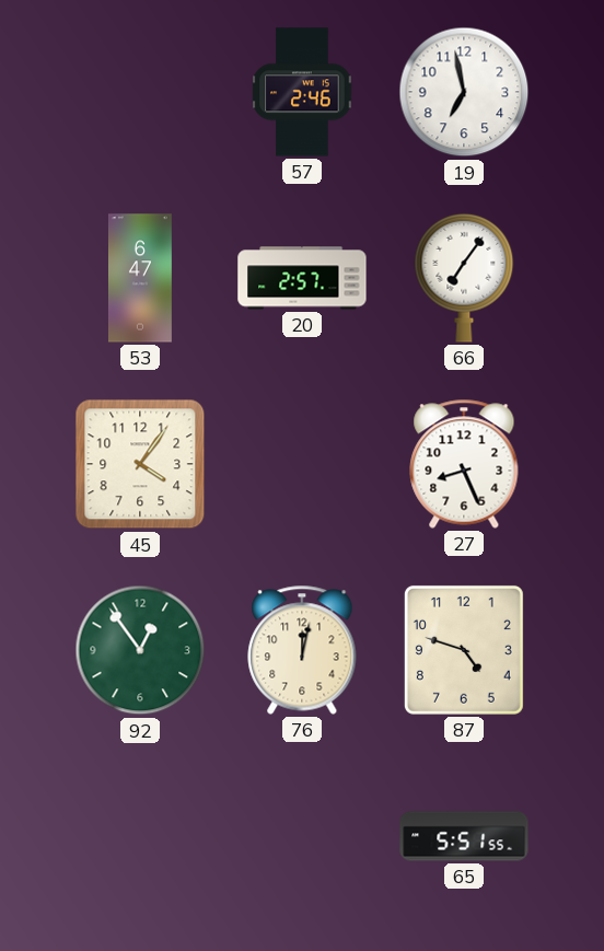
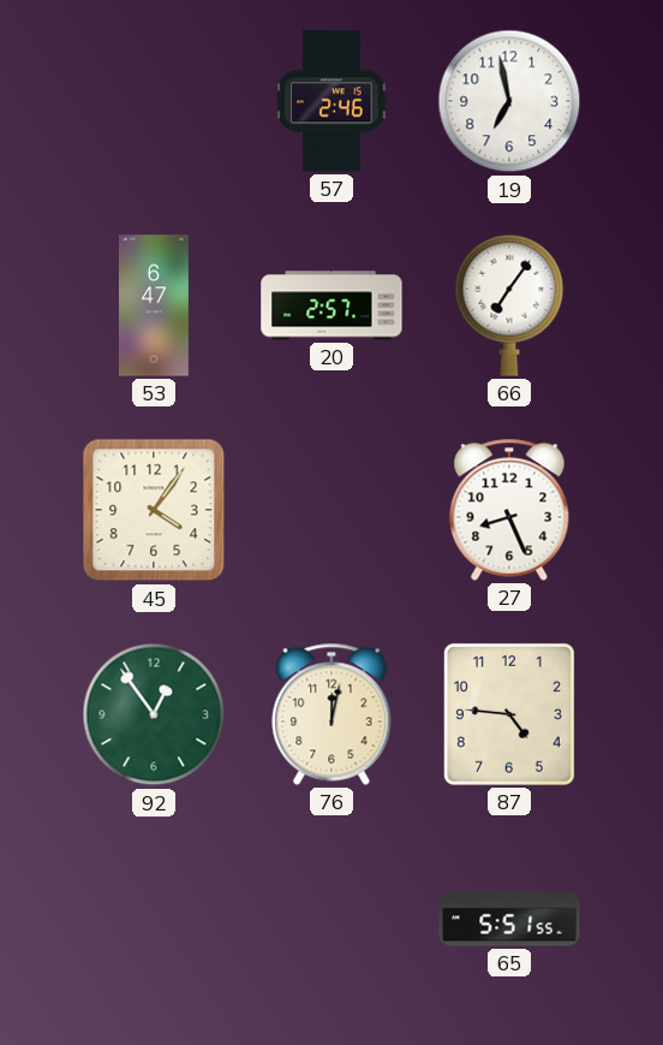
87: 4:48 -> 4:46
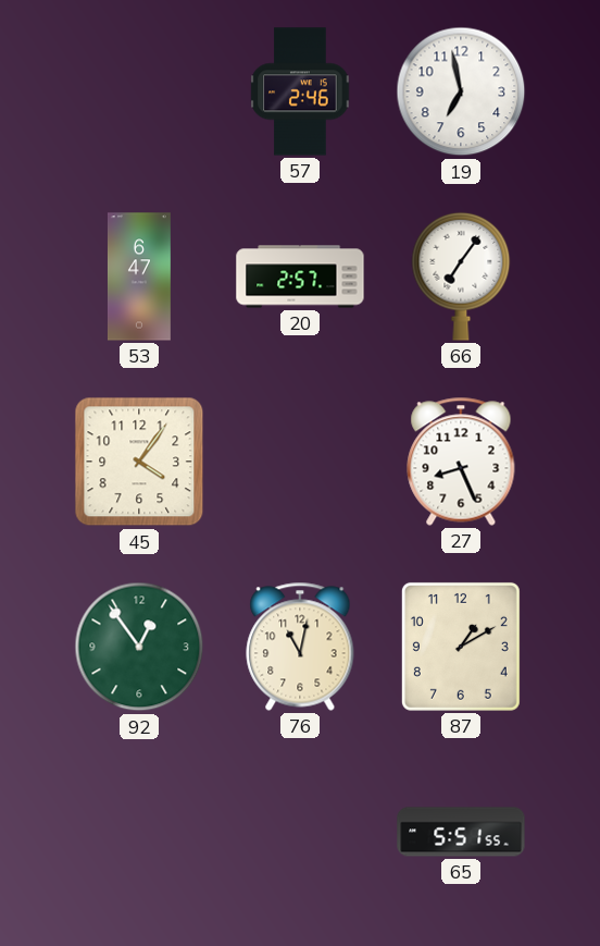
76: 12:02 -> 11:02
87: 4:46 -> 1:10
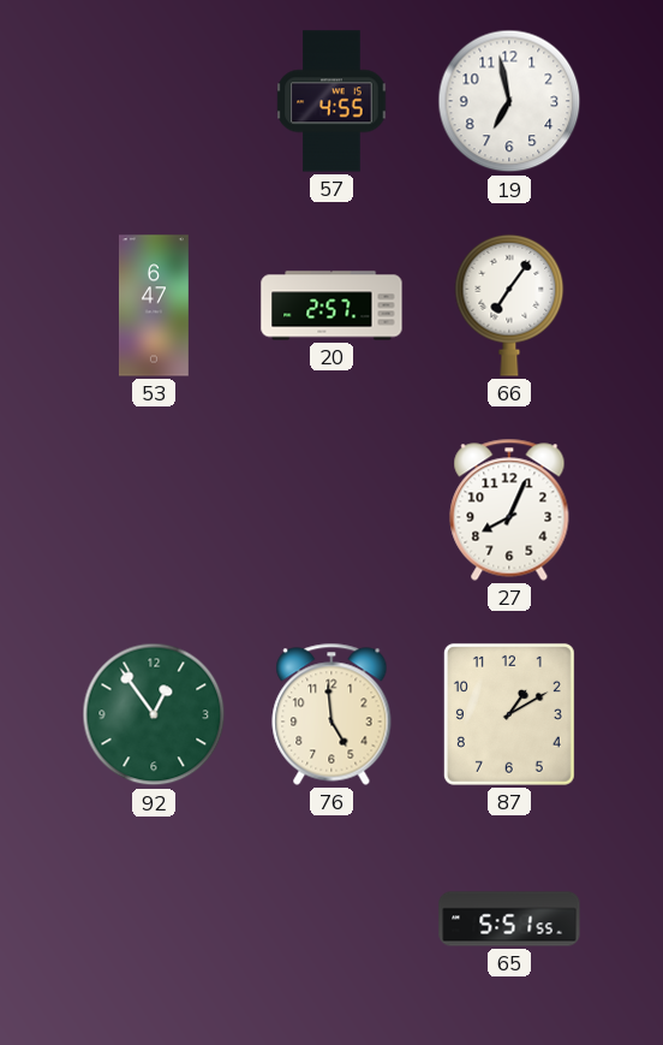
57: 2:46 -> 4:55
45: 4:06 -> none
27: 8:26 -> 8:04
76: 11:02 -> 4:59
